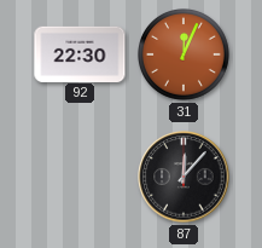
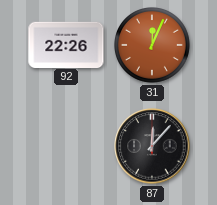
92: 22:30 -> 22:26
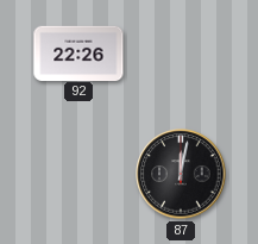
31: 12:04 -> none
87: 12:07 -> 12:02
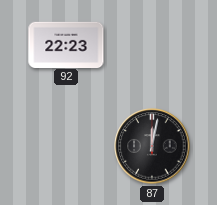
92: 22:26 -> 22:23
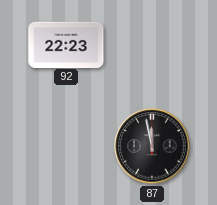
87: 12:02 -> 11:58
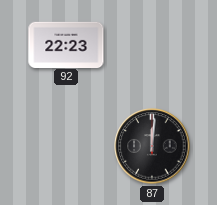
87: 11:58 -> 12:01
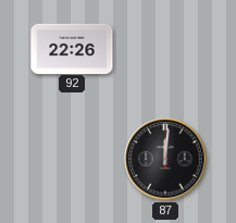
92: 22:23 -> 22:26
